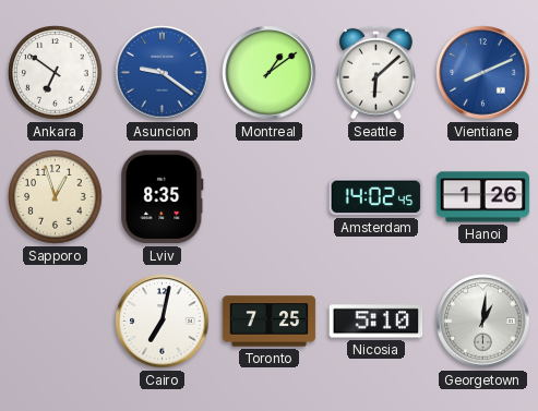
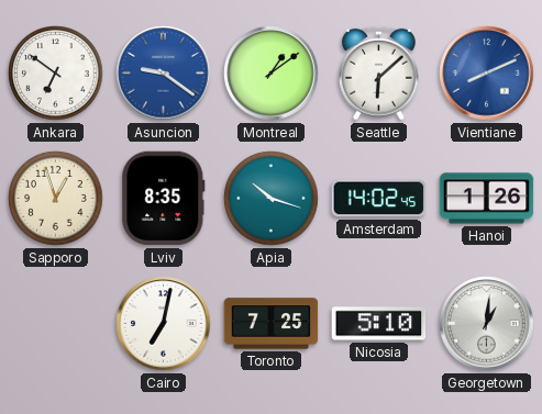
Apia: none -> 10:18
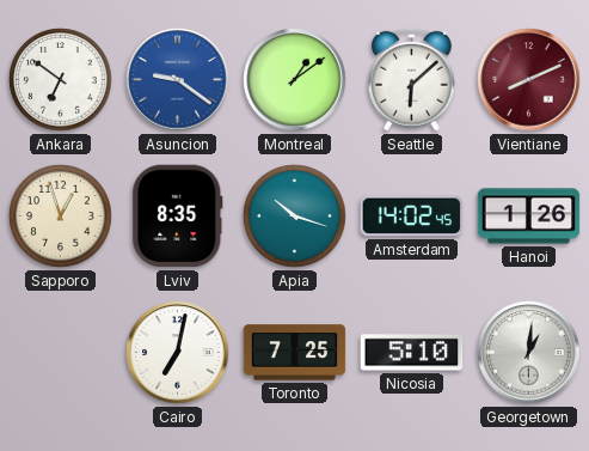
Vientiane dial: blue -> burgundy
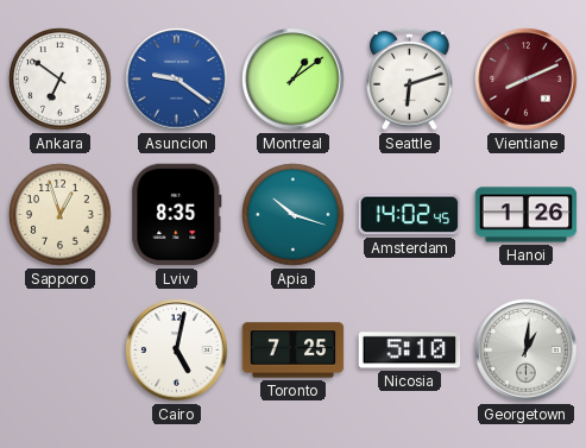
Seattle: 6:08 -> 6:12
Cairo: 7:02 -> 5:02
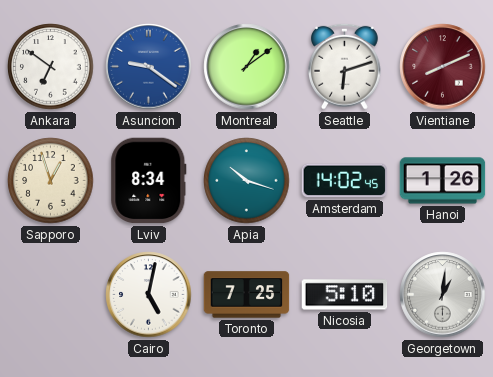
Lviv: 8:35 -> 8:34
